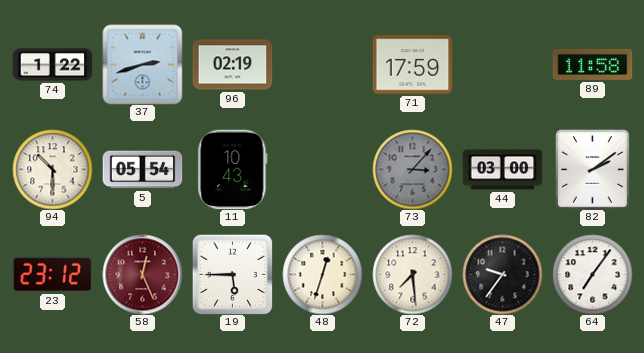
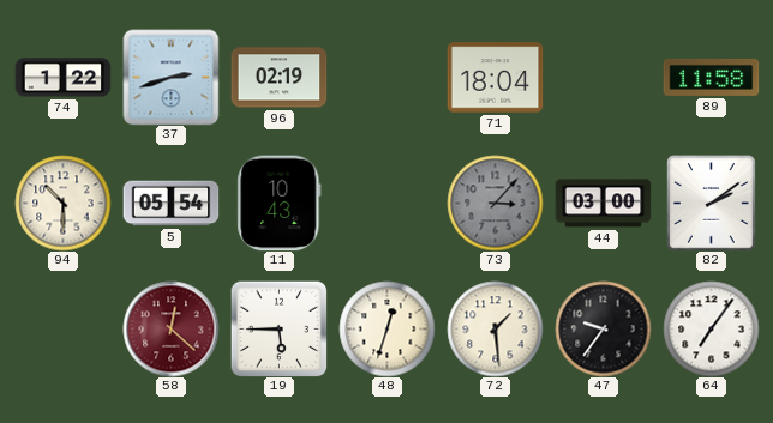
71: 17:59 -> 18:04
23: 23:12 -> none
58: 12:26 -> 12:22
72: 7:29 -> 1:29
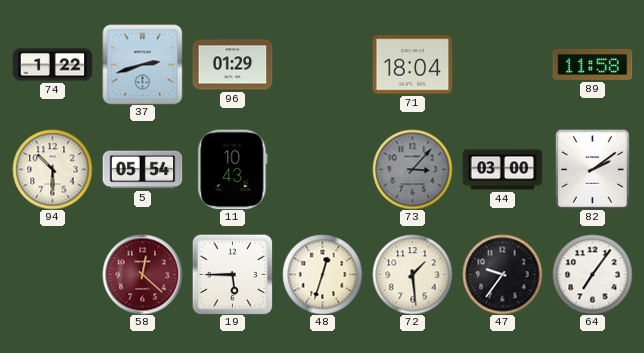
96: 02:19 -> 01:29
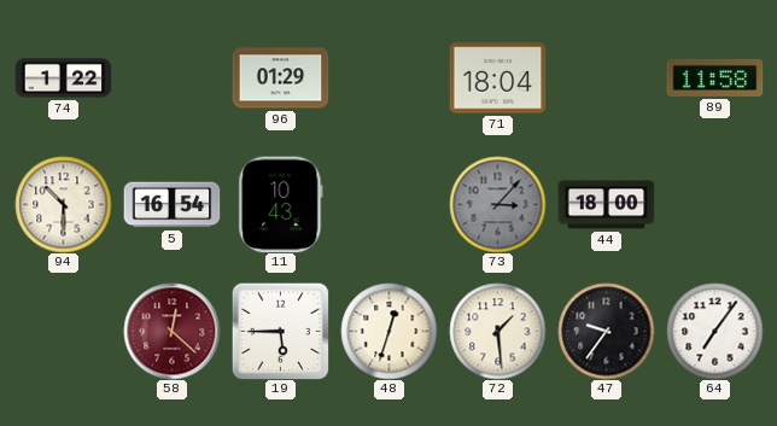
37: 2:42 -> none
5: 05:54 -> 16:54
44: 03:00 -> 18:00
82: 2:09 -> none
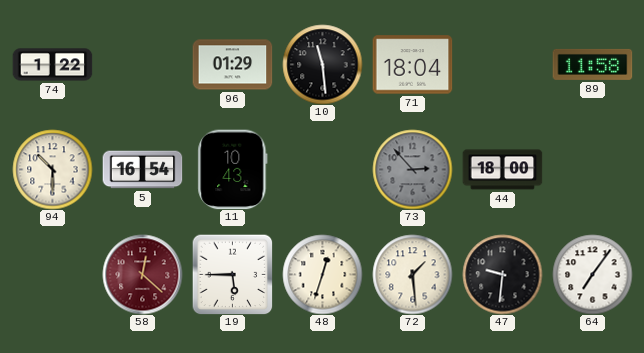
10: none -> 11:29
73: 3:07 -> 2:53
47: 9:36 -> 9:31
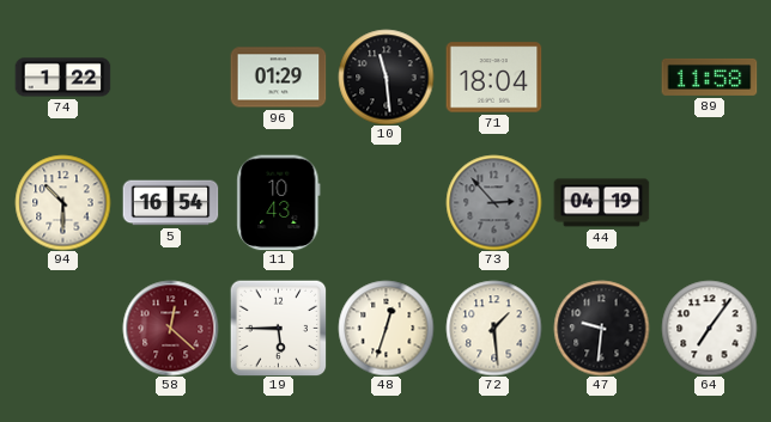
44: 18:00 -> 04:19
